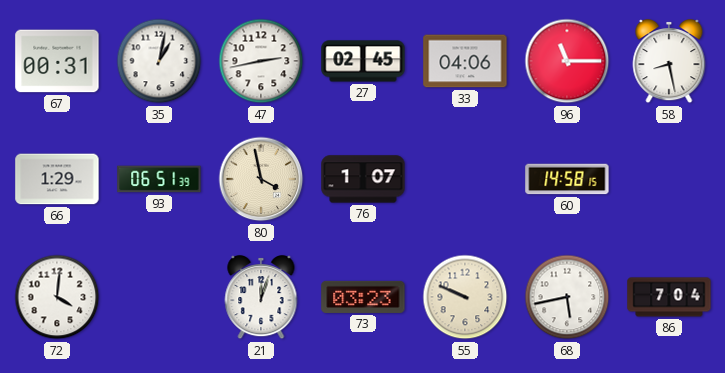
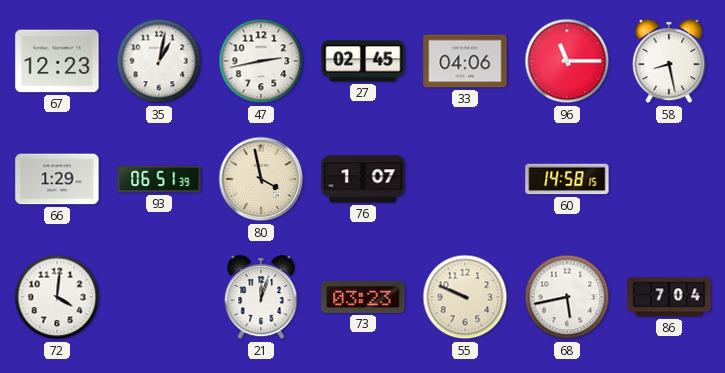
67: 00:31 -> 12:23
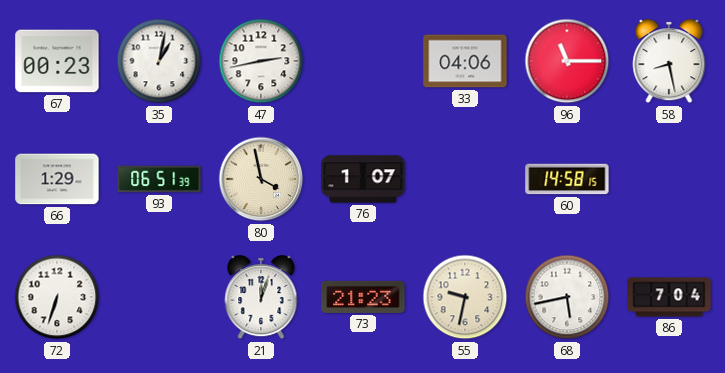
67: 12:23 -> 00:23
27: 02:45 -> none
72: 4:01 -> 6:33
73: 03:23 -> 21:23
55: 9:49 -> 9:32
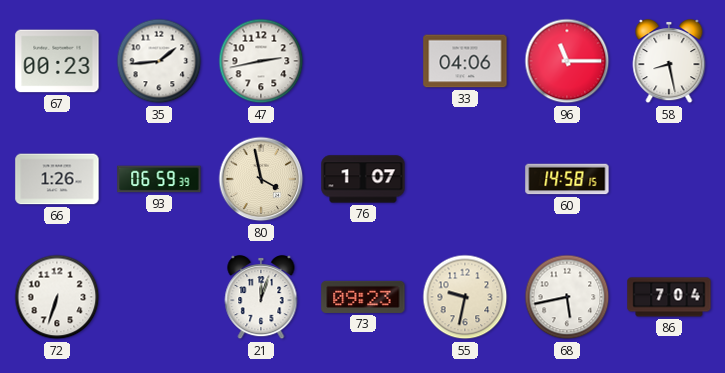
35: 1:02 -> 1:44
66: 1:29 -> 1:26
93: 06:51 -> 06:59
73: 21:23 -> 09:23
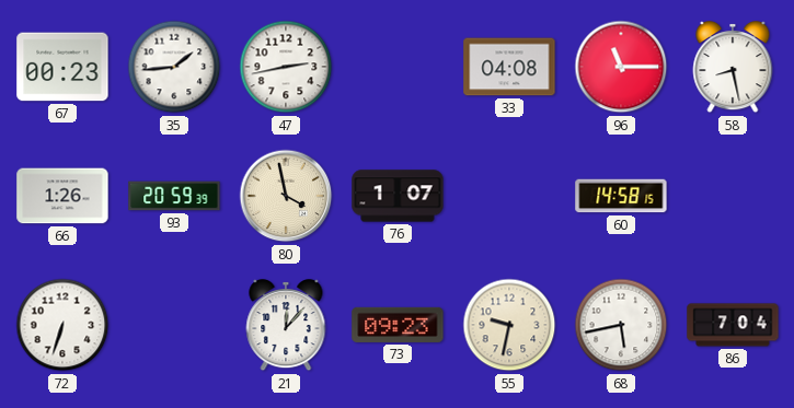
33: 04:06 -> 04:08
93: 06:59 -> 20:59
21: 12:03 -> 12:07
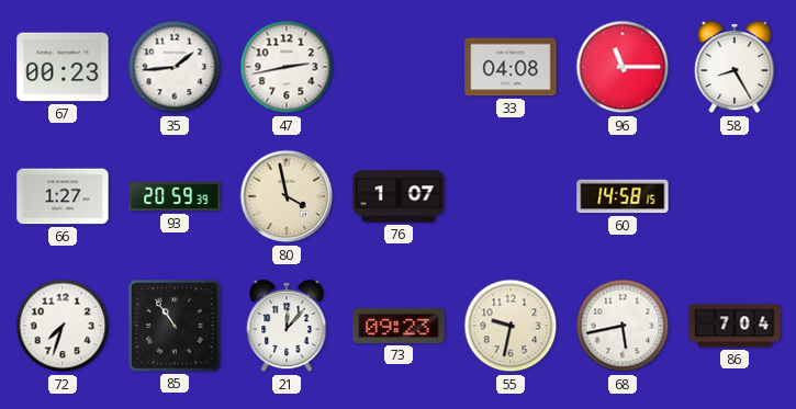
58: 8:28 -> 8:25
66: 1:26 -> 1:27
72: 6:33 -> 7:33
85: none -> 10:54
